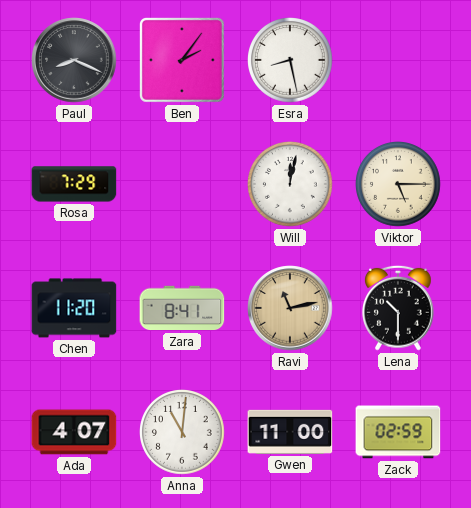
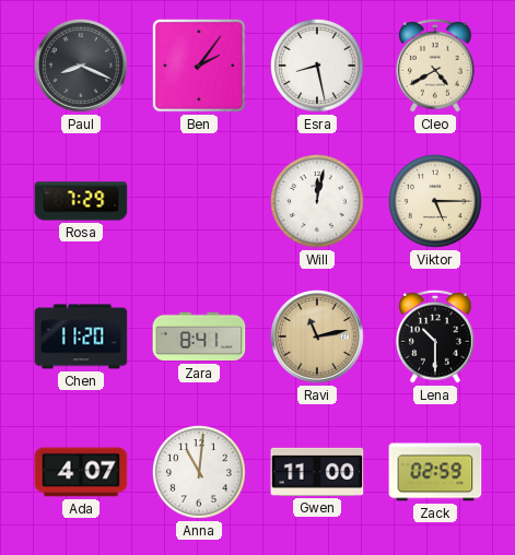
Cleo: none -> 4:40
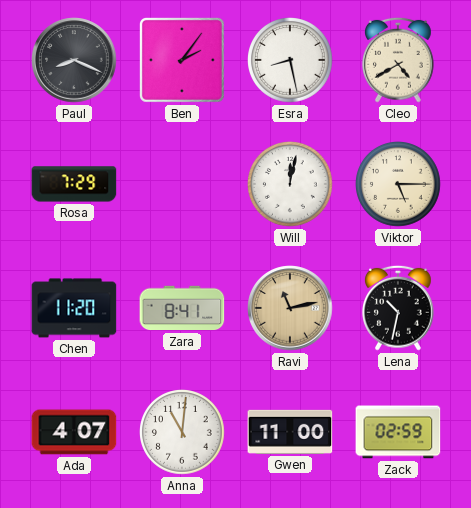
Lena: 10:30 -> 10:32
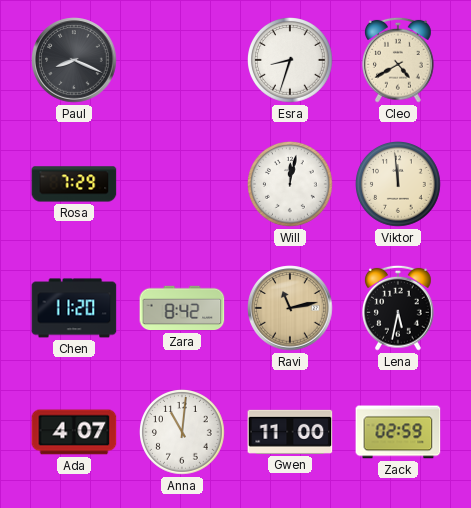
Ben: 2:06 -> none
Esra: 8:28 -> 8:33
Viktor: 5:15 -> 11:59
Zara: 8:41 -> 8:42
Lena: 10:32 -> 5:32
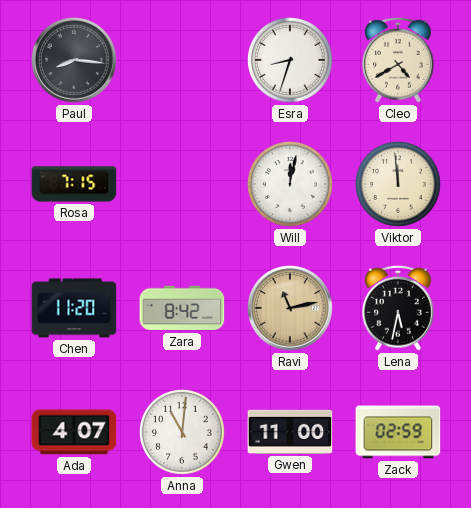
Paul: 8:19 -> 8:16
Rosa: 7:29 -> 7:15
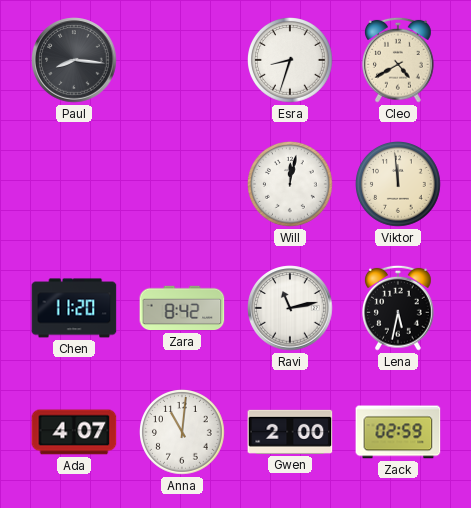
Rosa: 7:15 -> none
Ravi dial: champagne -> white
Gwen: 11:00 -> 2:00
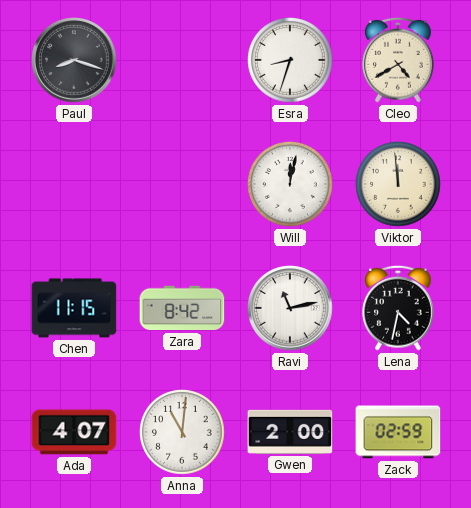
Paul: 8:16 -> 8:18
Chen: 11:20 -> 11:15
Lena: 5:32 -> 4:32
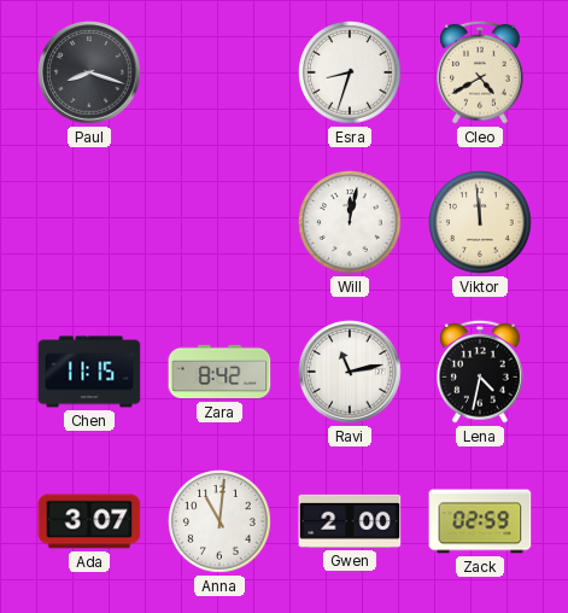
Ada: 4:07 -> 3:07
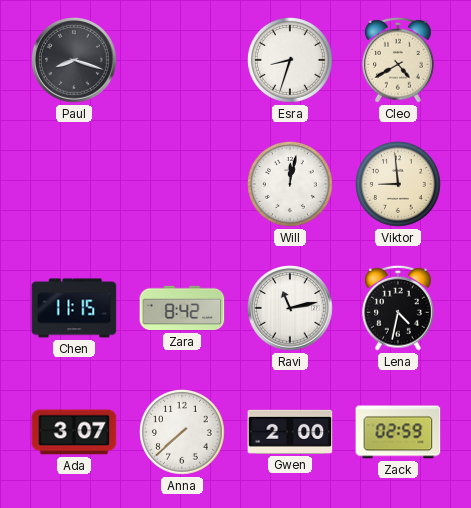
Viktor: 11:59 -> 8:59
Anna: 11:01 -> 7:38
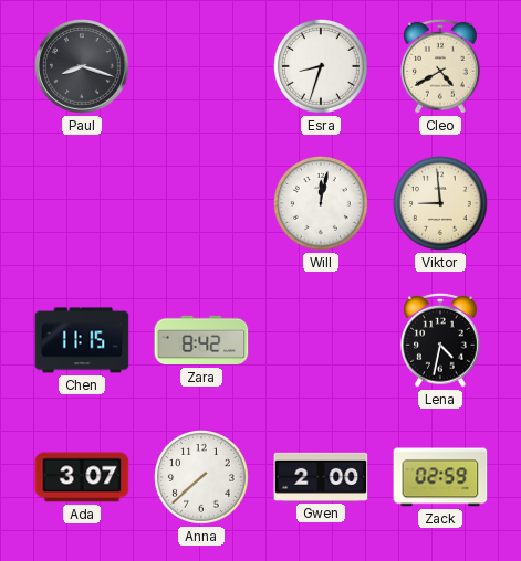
Ravi: 11:13 -> none
